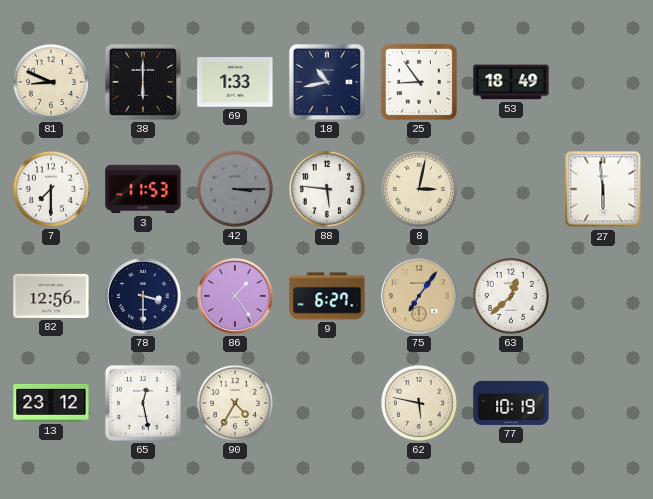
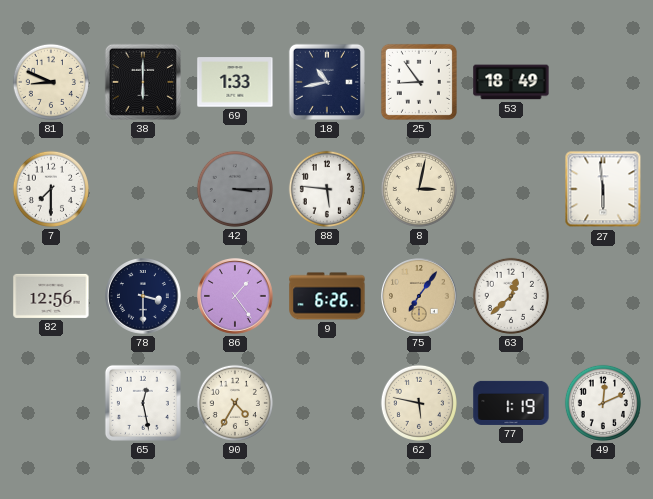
3: 11:53 -> none
9: 6:27 -> 6:26
13: 23:12 -> none
77: 10:19 -> 1:19
49: none -> 12:11
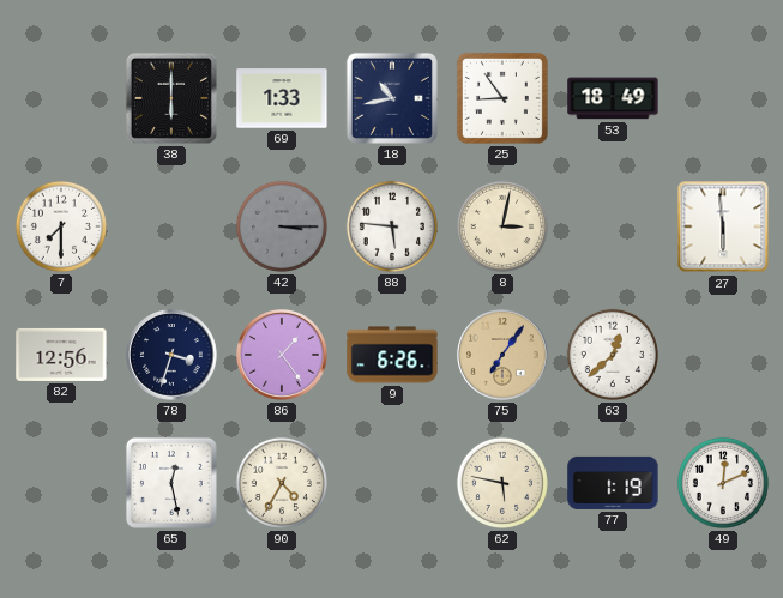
81: 8:49 -> none
78: 3:30 -> 3:33
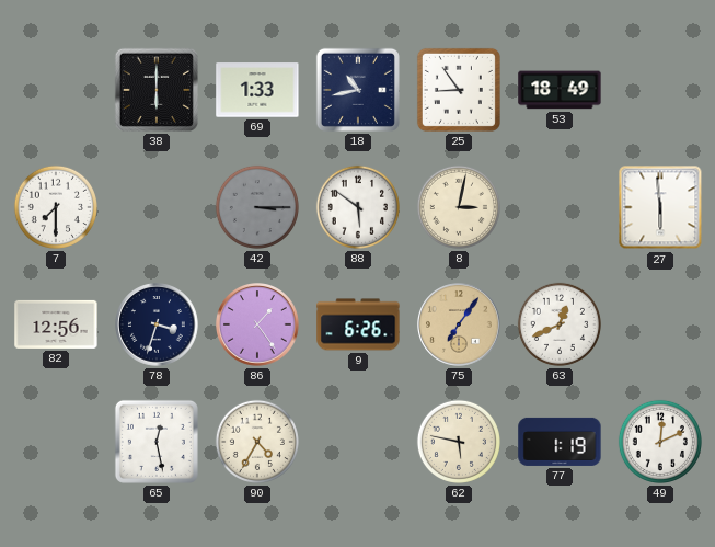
88: 5:46 -> 5:51
63: 12:38 -> 12:41
